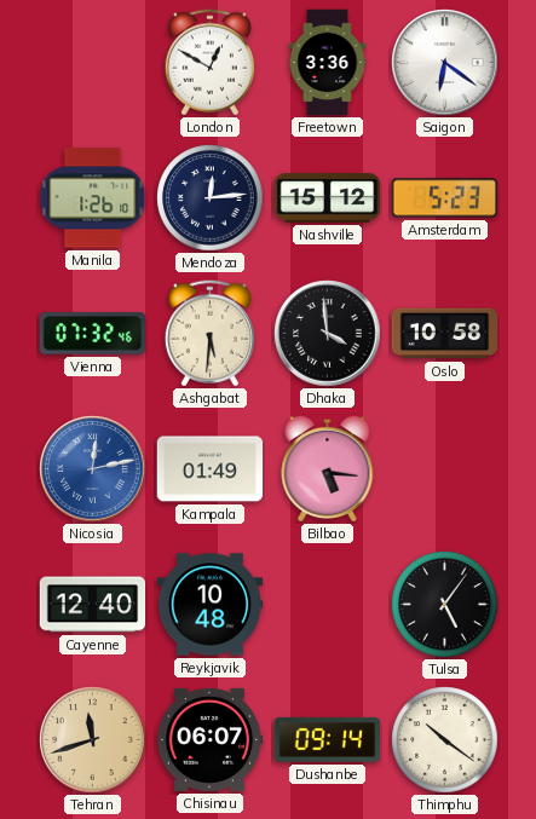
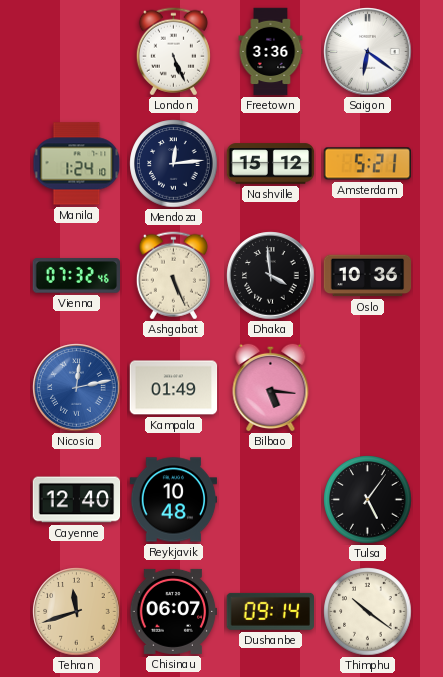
London: 12:50 -> 5:26
Manila: 1:26 -> 1:24
Amsterdam: 5:23 -> 5:21
Ashgabat: 5:31 -> 5:26
Oslo: 10:58 -> 10:36
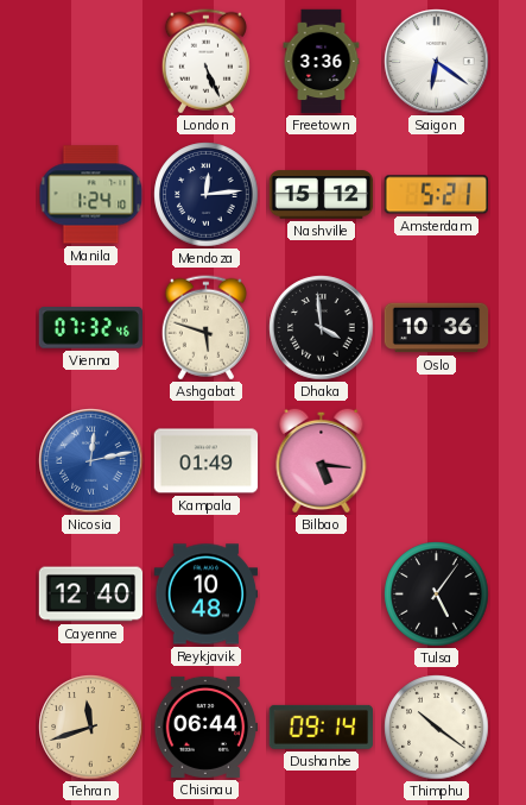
Ashgabat: 5:26 -> 5:48
Chisinau: 06:07 -> 06:44
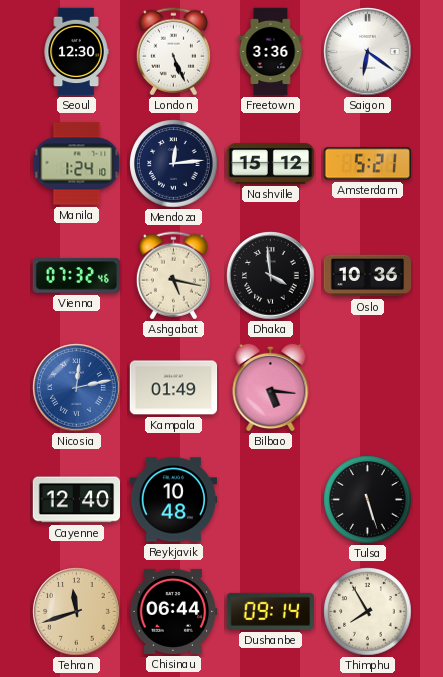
Seoul: none -> 12:30
Ashgabat: 5:48 -> 5:17
Tulsa: 5:06 -> 5:27
Thimphu: 10:21 -> 7:55
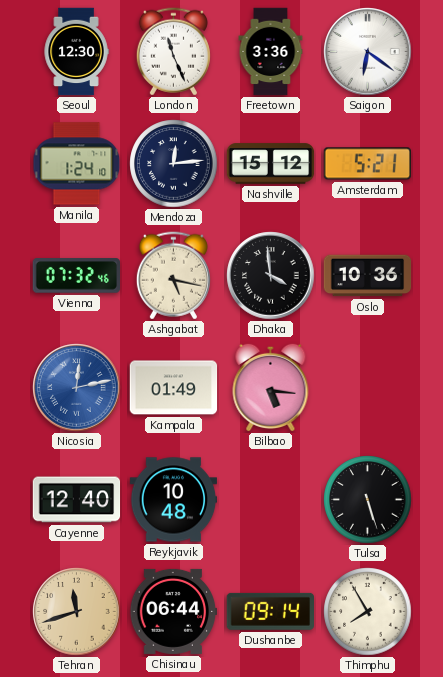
London: 5:26 -> 11:26
